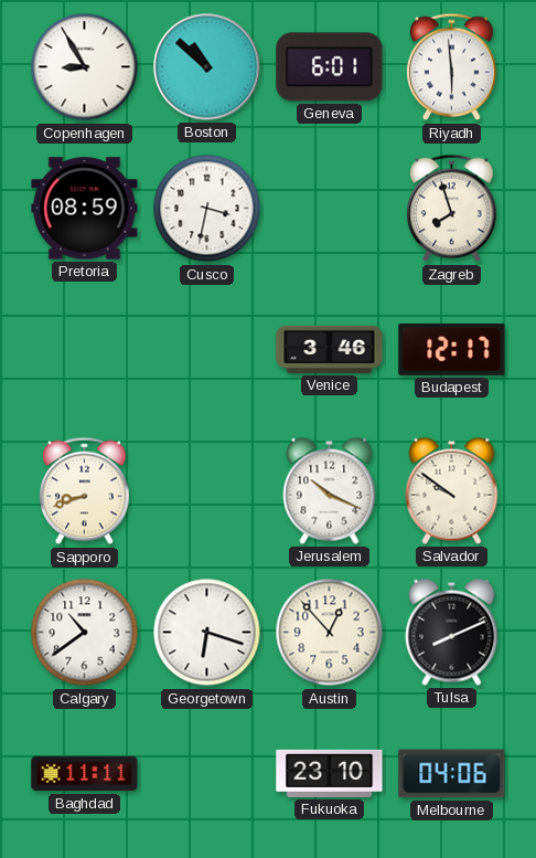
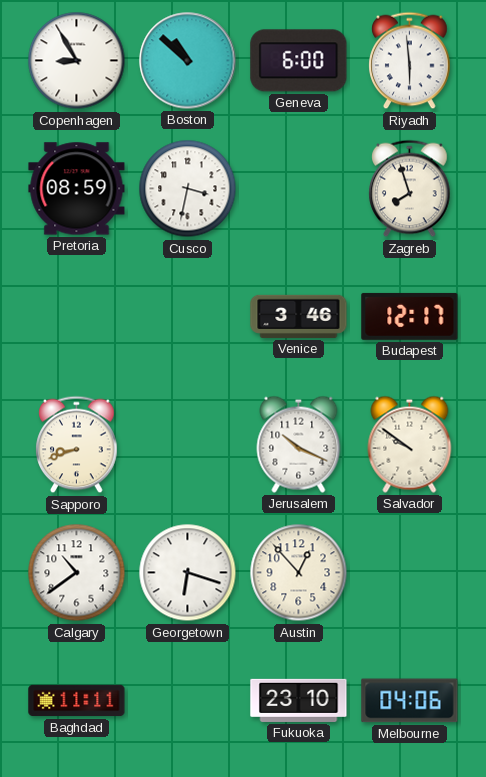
Geneva: 6:01 -> 6:00
Tulsa: 8:11 -> none
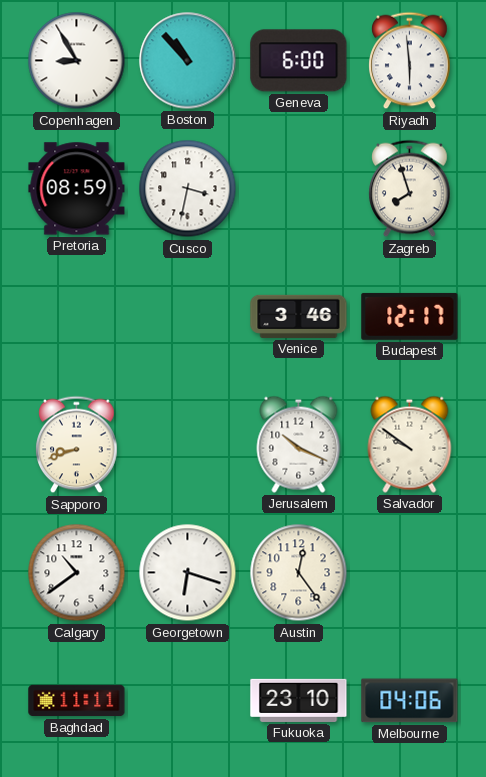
Boston: 10:52 -> 10:53
Austin: 12:53 -> 12:24
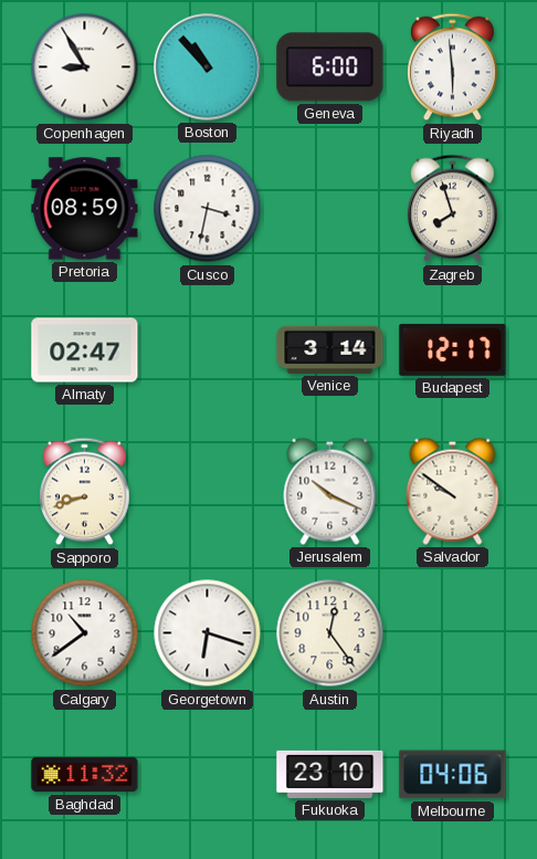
Almaty: none -> 02:47
Venice: 3:46 -> 3:14
Baghdad: 11:11 -> 11:32
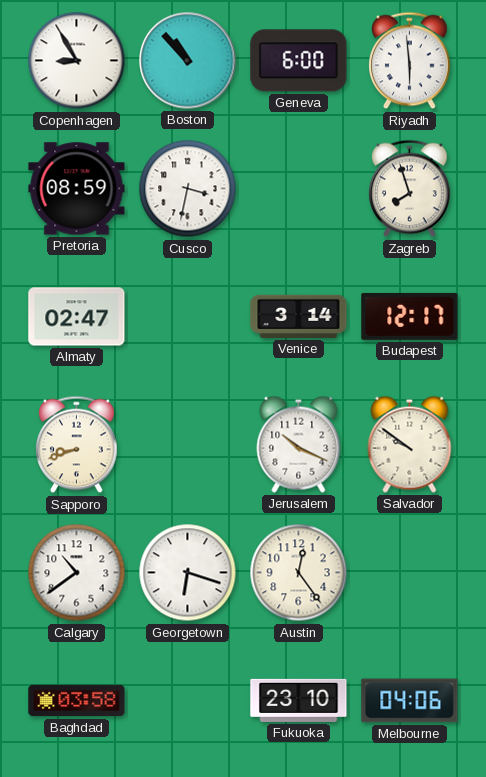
Baghdad: 11:32 -> 03:58
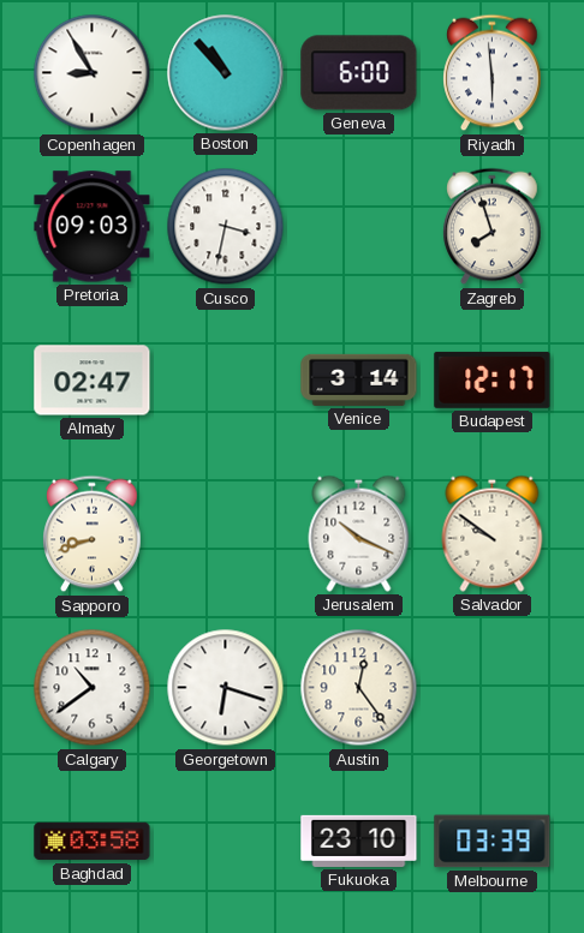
Pretoria: 08:59 -> 09:03
Melbourne: 04:06 -> 03:39
